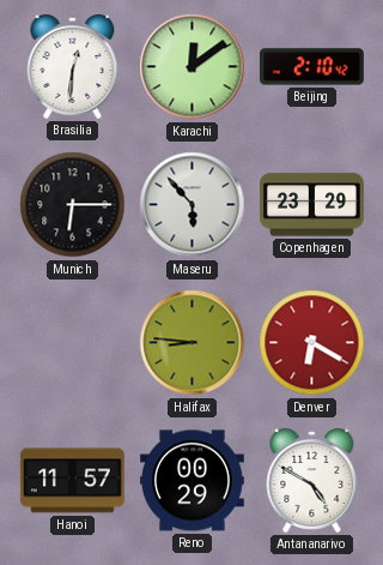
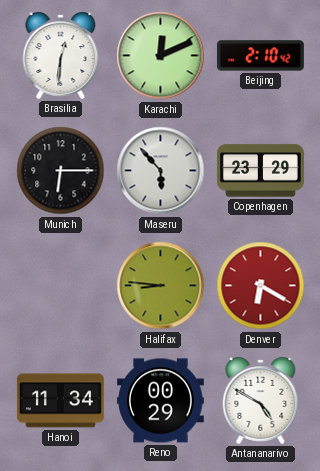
Karachi: 12:09 -> 12:11
Hanoi: 11:57 -> 11:34
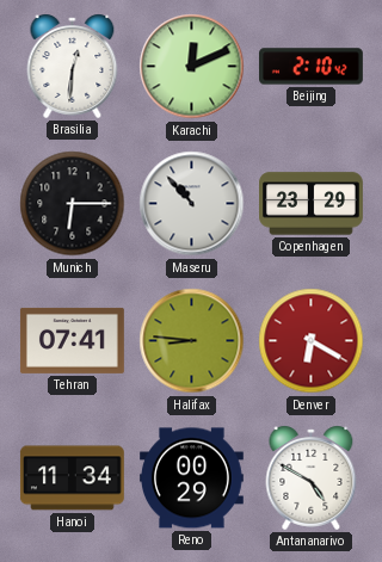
Maseru: 5:53 -> 10:53
Tehran: none -> 07:41
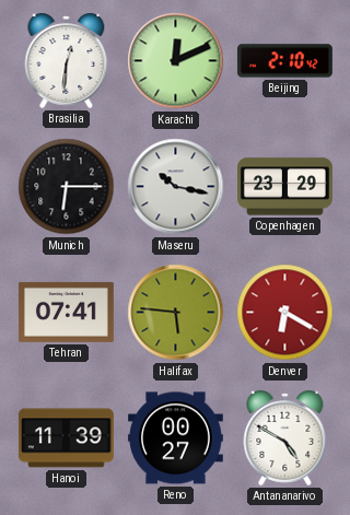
Maseru: 10:53 -> 10:17
Halifax: 8:46 -> 5:46
Hanoi: 11:34 -> 11:39
Reno: 00:29 -> 00:27
